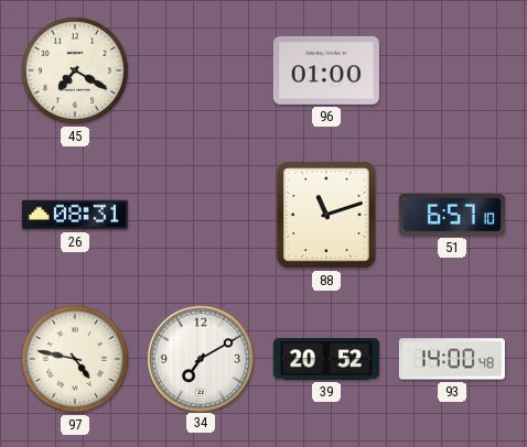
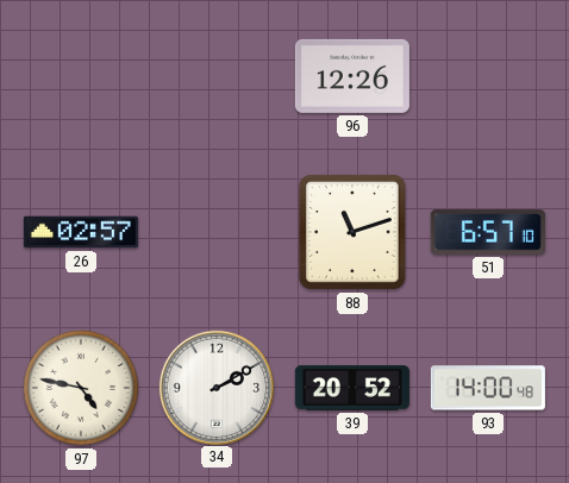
45: 7:20 -> none
96: 01:00 -> 12:26
26: 08:31 -> 02:57
34: 7:10 -> 2:10
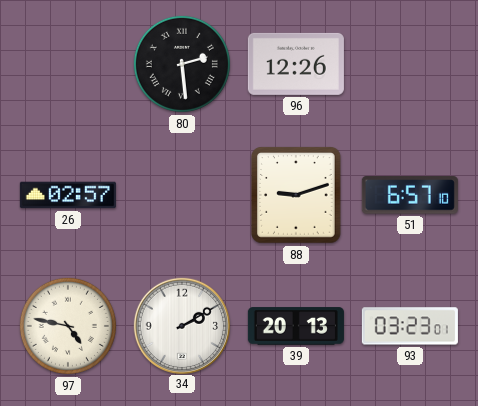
80: none -> 2:29
88: 11:12 -> 9:12
39: 20:52 -> 20:13
93: 14:00 -> 03:23
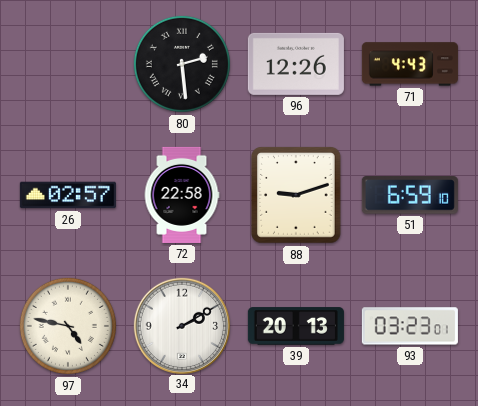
71: none -> 4:43
72: none -> 22:58
51: 6:57 -> 6:59
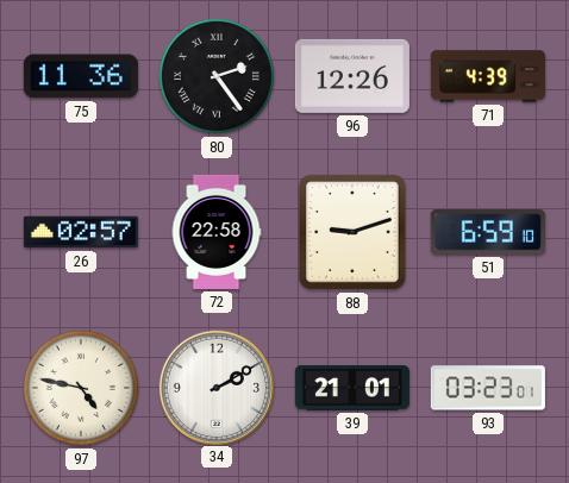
75: none -> 11:36
80: 2:29 -> 2:24
71: 4:43 -> 4:39
39: 20:13 -> 21:01
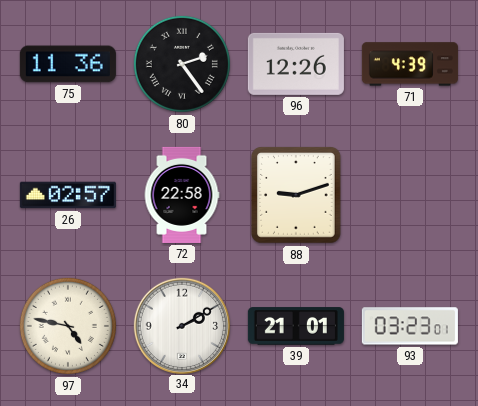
51: 6:59 -> none
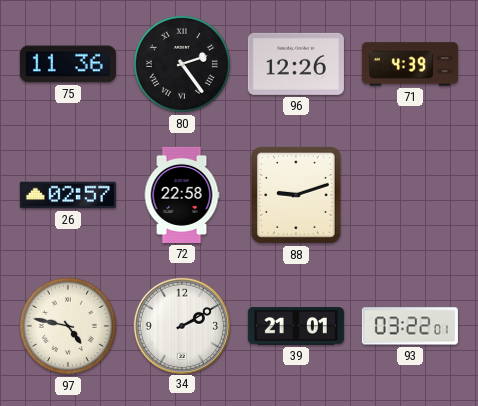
93: 03:23 -> 03:22
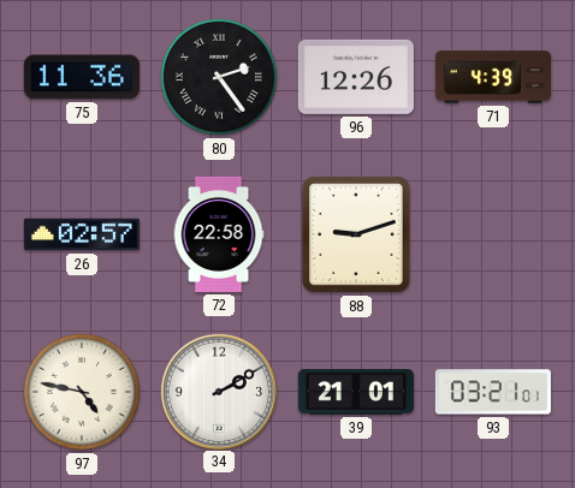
93: 03:22 -> 03:21
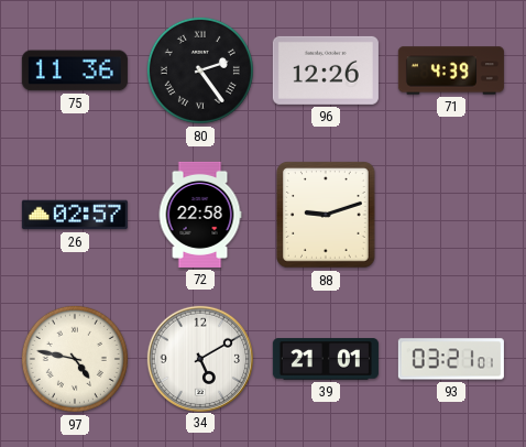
34: 2:10 -> 5:10
